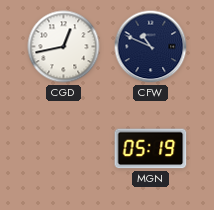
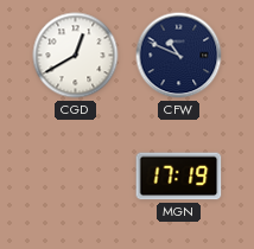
CGD: 12:43 -> 12:40
MGN: 05:19 -> 17:19
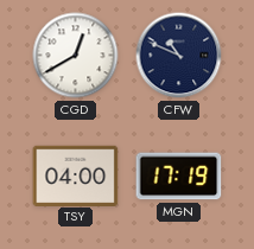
TSY: none -> 04:00
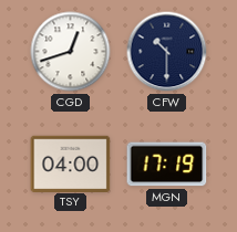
CGD: 12:40 -> 12:42
CFW: 10:49 -> 10:30
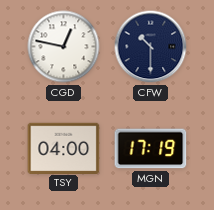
CGD: 12:42 -> 12:47
